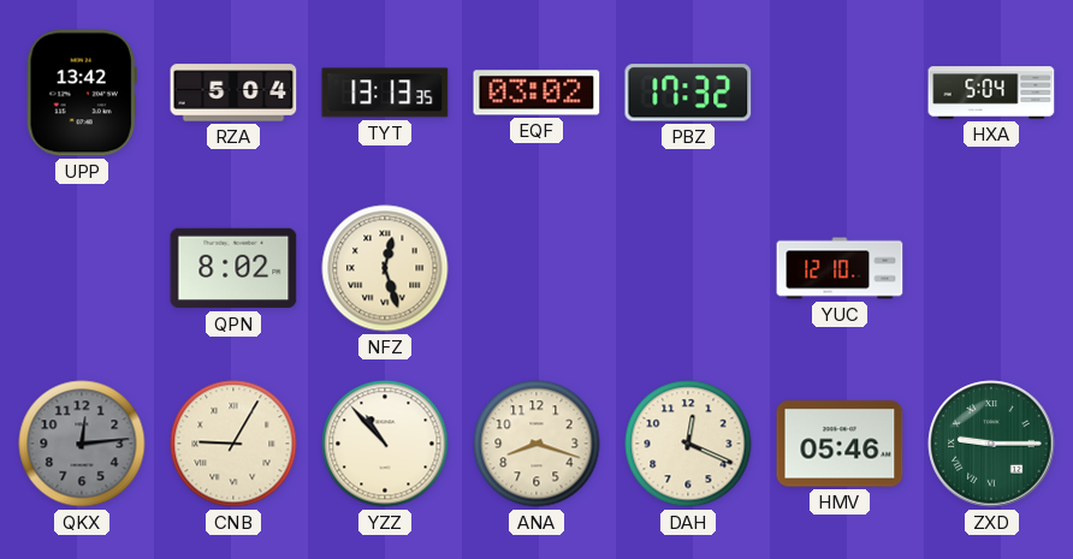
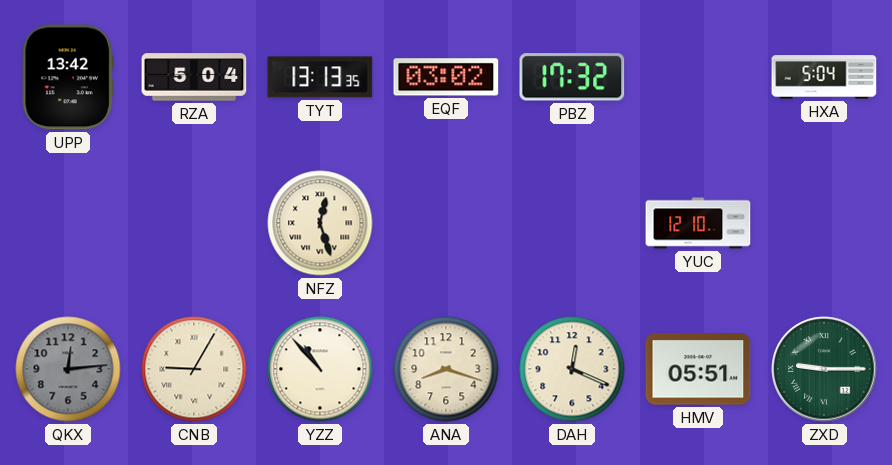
QPN: 8:02 -> none
HMV: 05:46 -> 05:51
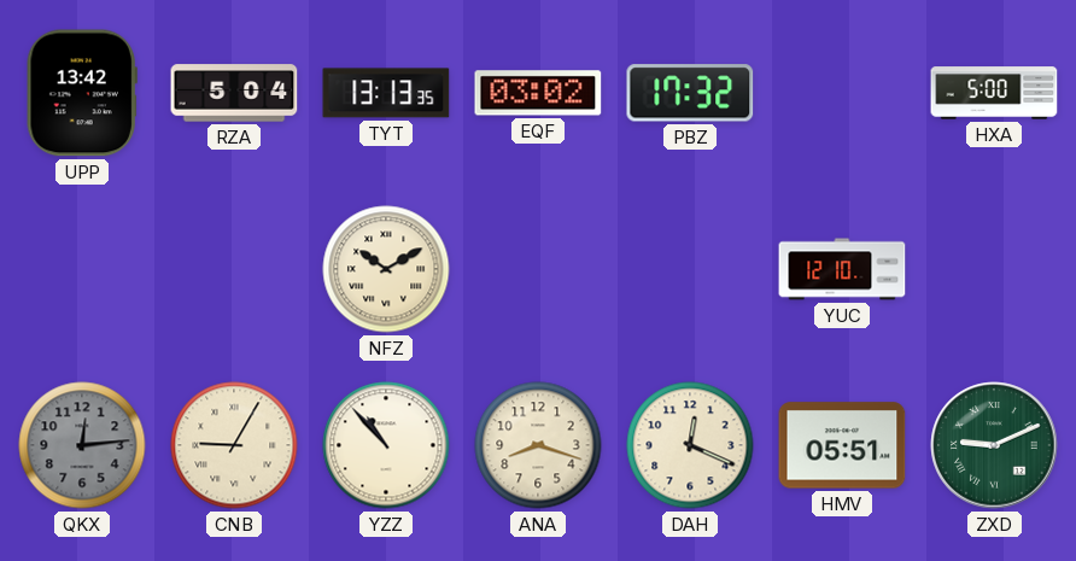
HXA: 5:04 -> 5:00
NFZ: 12:27 -> 10:10
ZXD: 9:15 -> 9:11
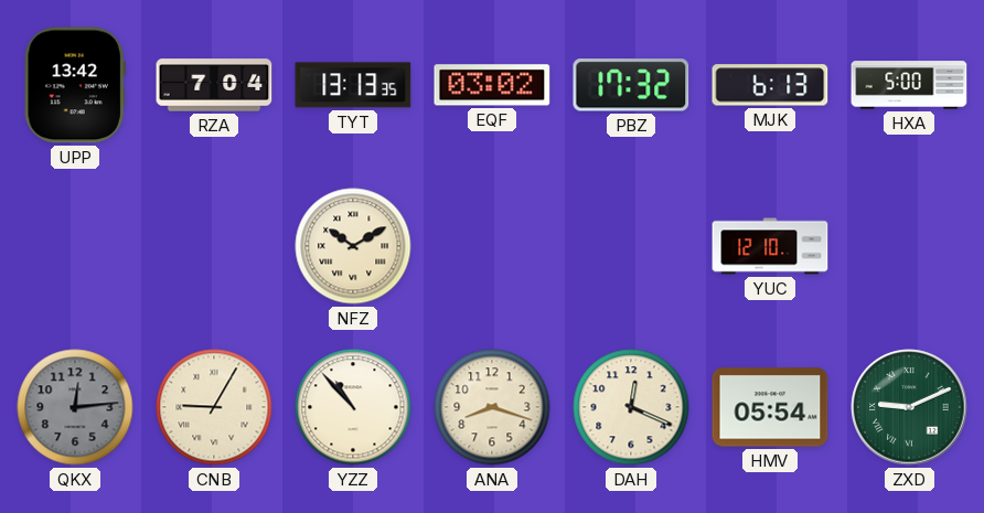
RZA: 5:04 -> 7:04
MJK: none -> 6:13
HMV: 05:51 -> 05:54
